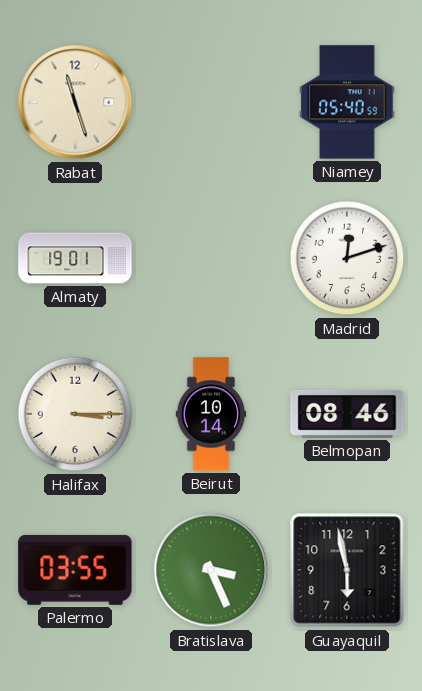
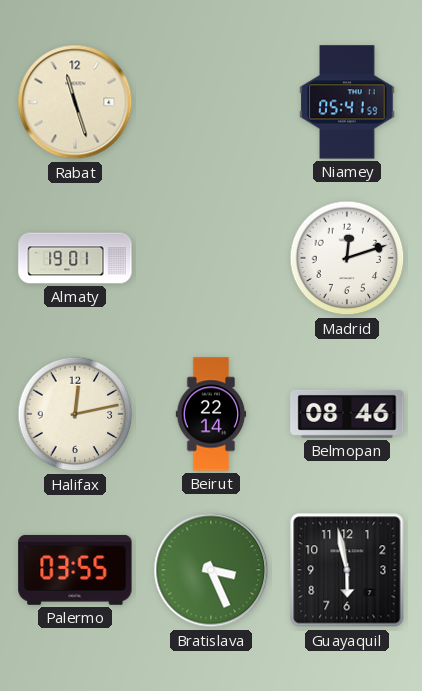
Niamey: 05:40 -> 05:41
Halifax: 3:15 -> 12:13
Beirut: 10:14 -> 22:14
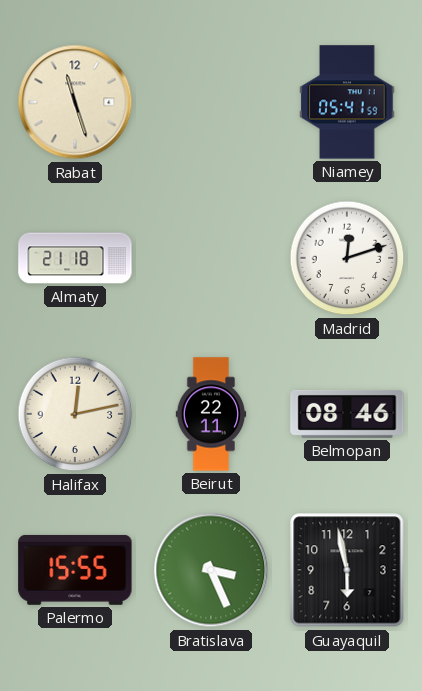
Almaty: 19:01 -> 21:18
Beirut: 22:14 -> 22:11
Palermo: 03:55 -> 15:55
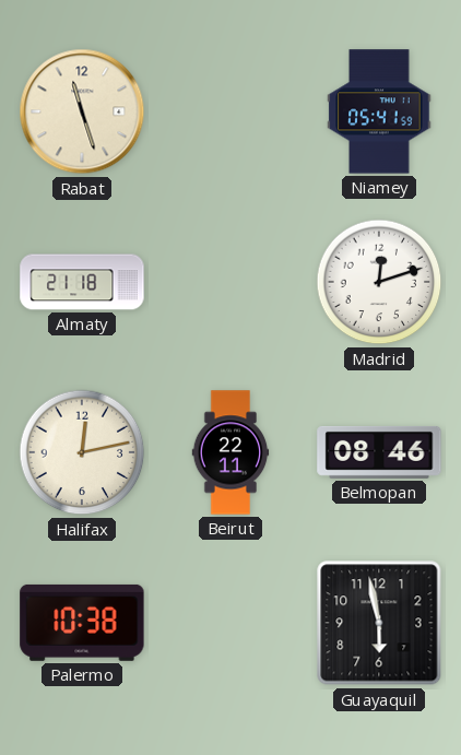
Palermo: 15:55 -> 10:38
Bratislava: 3:26 -> none
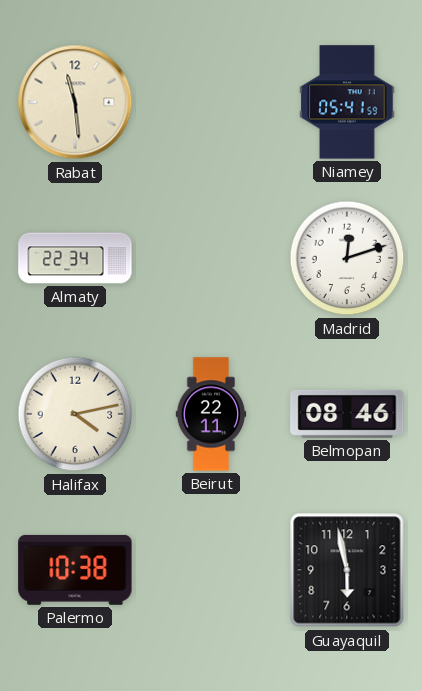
Rabat: 11:27 -> 11:29
Almaty: 21:18 -> 22:34
Halifax: 12:13 -> 4:13
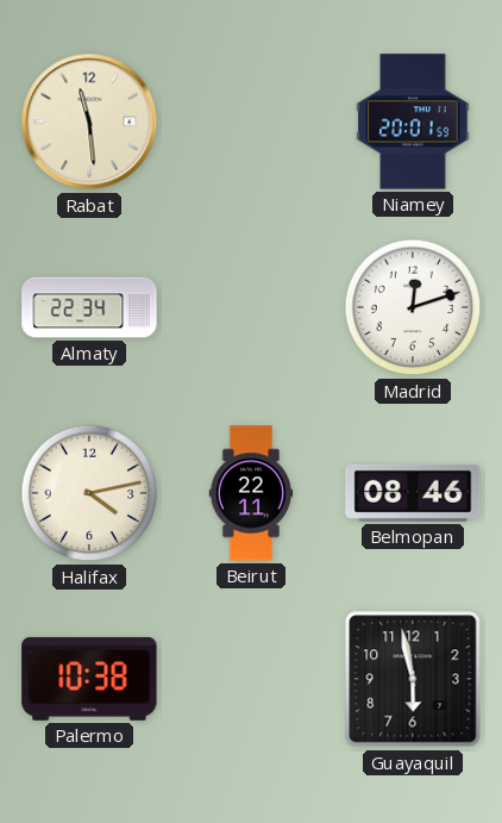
Niamey: 05:41 -> 20:01
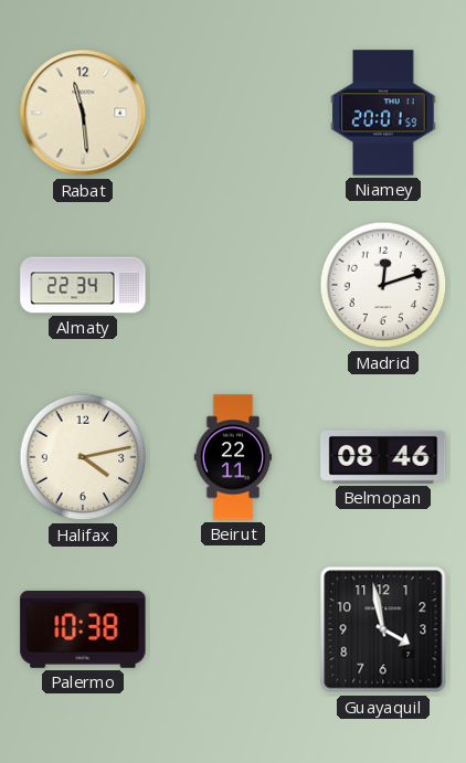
Guayaquil: 5:58 -> 3:58
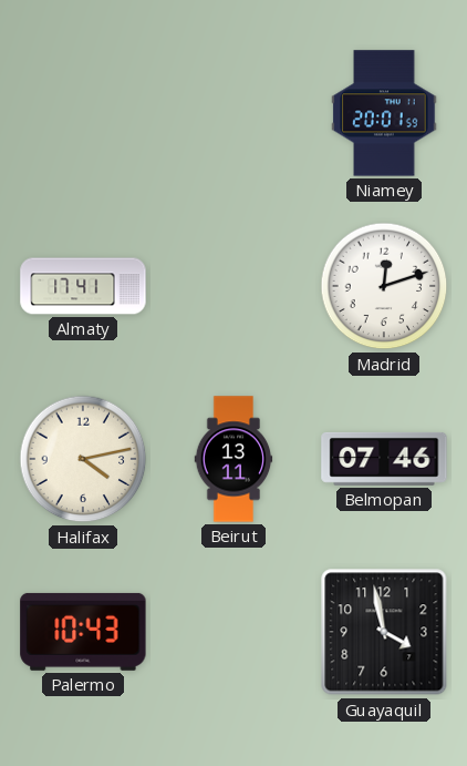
Rabat: 11:29 -> none
Almaty: 22:34 -> 17:41
Beirut: 22:11 -> 13:11
Belmopan: 08:46 -> 07:46
Palermo: 10:38 -> 10:43
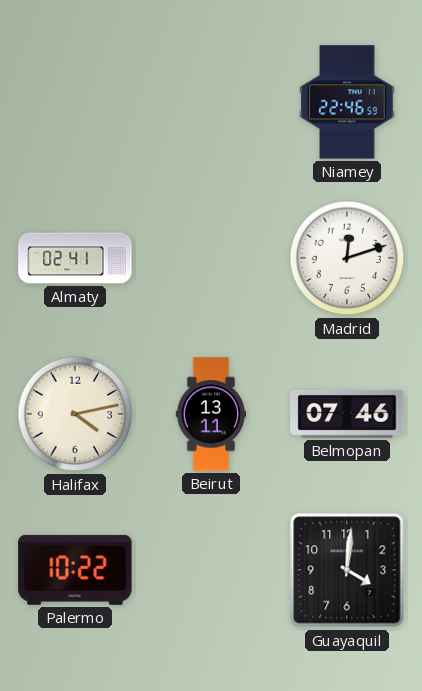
Niamey: 20:01 -> 22:46
Almaty: 17:41 -> 02:41
Palermo: 10:43 -> 10:22
Guayaquil: 3:58 -> 4:01
